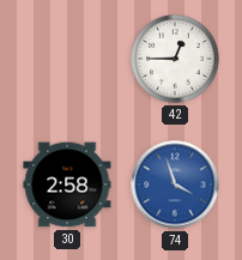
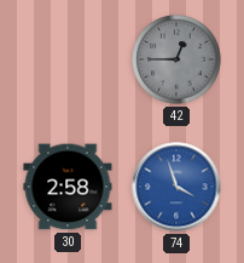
42 dial: white -> grey
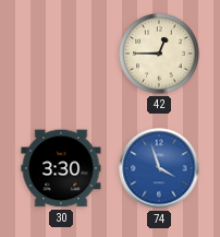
42 dial: grey -> cream
30: 2:58 -> 3:30
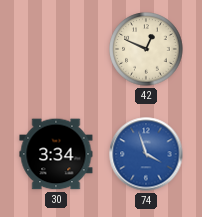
42: 12:45 -> 12:49
30: 3:30 -> 3:34
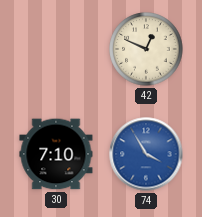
30: 3:34 -> 7:10
74: 3:57 -> 3:55
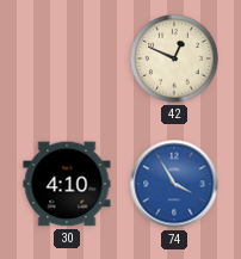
30: 7:10 -> 4:10
